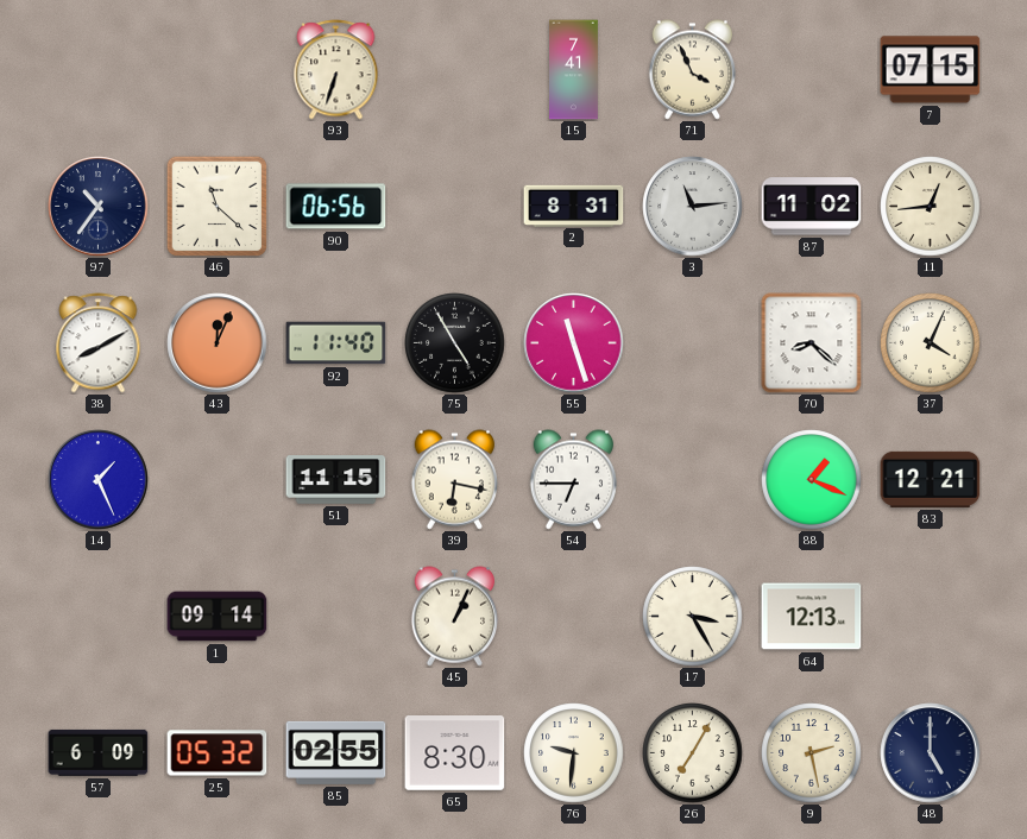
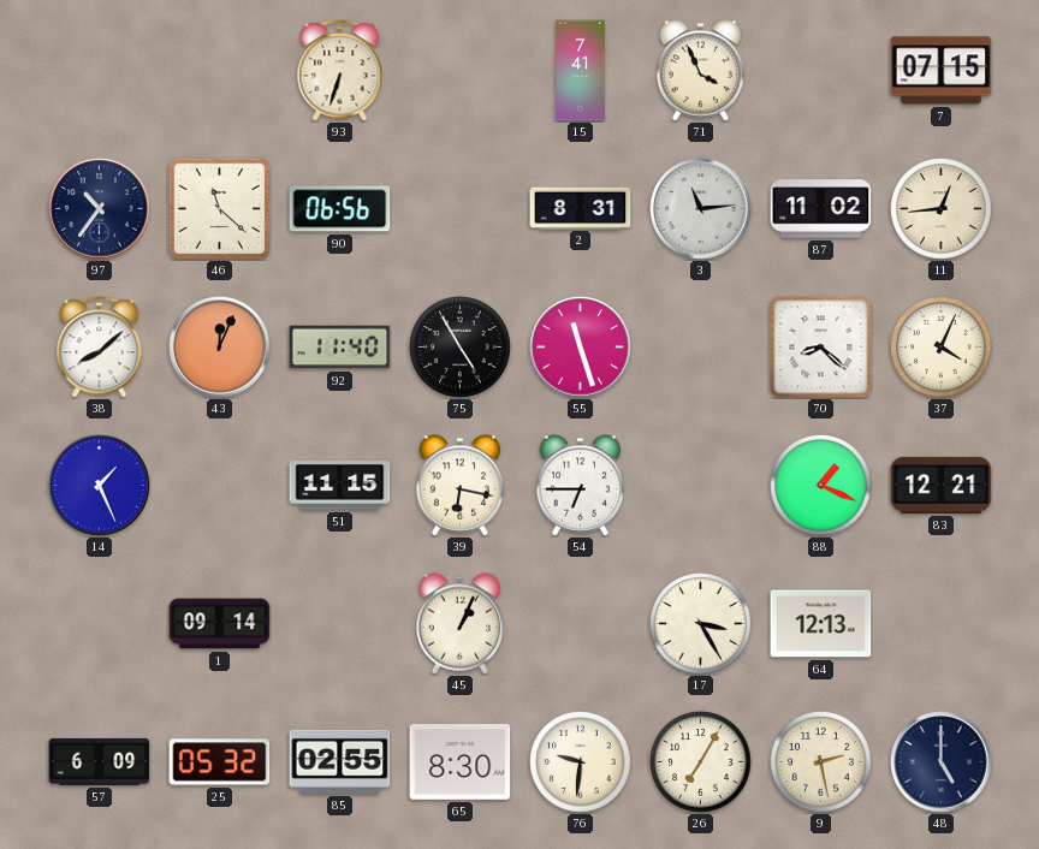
38: 8:10 -> 8:08
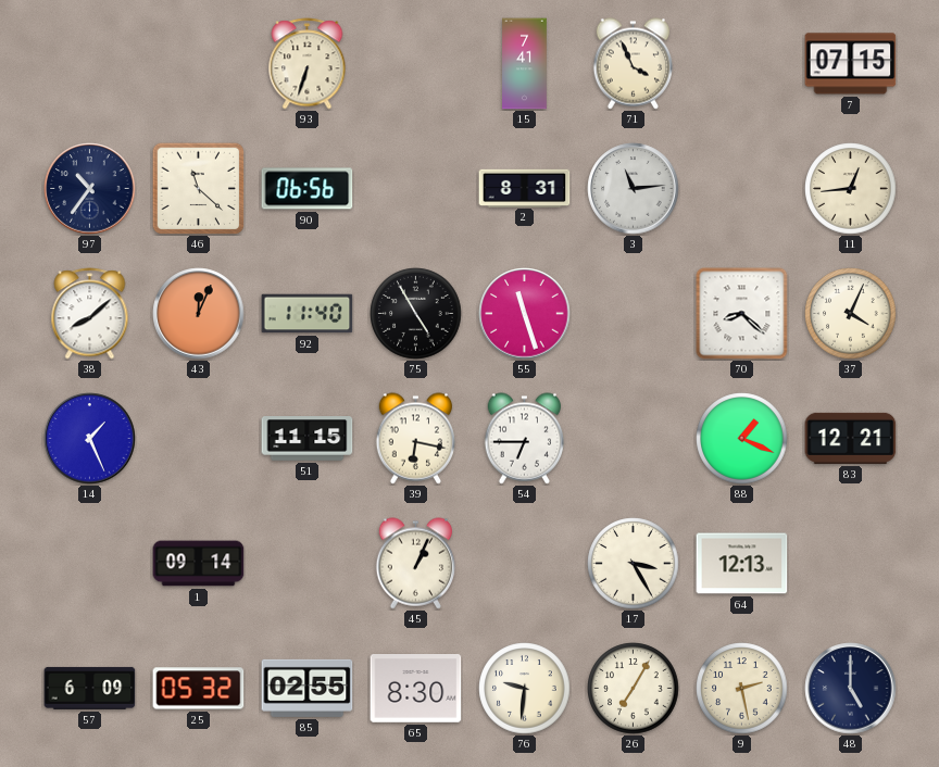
87: 11:02 -> none
